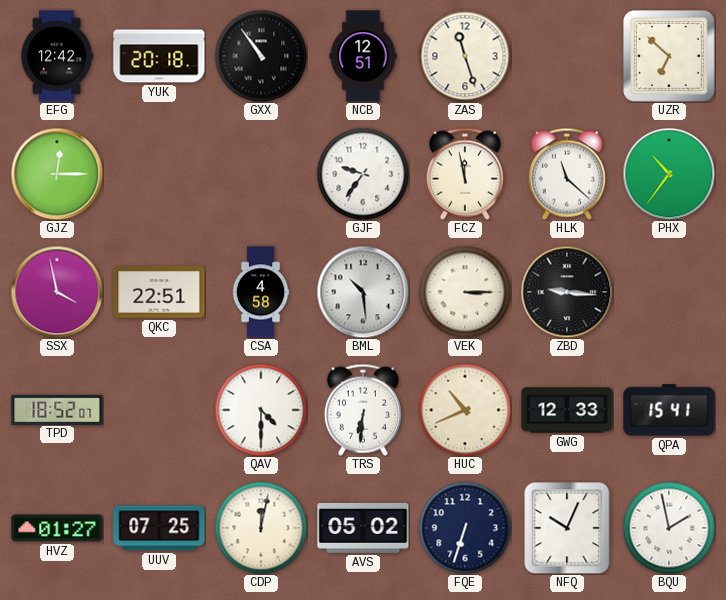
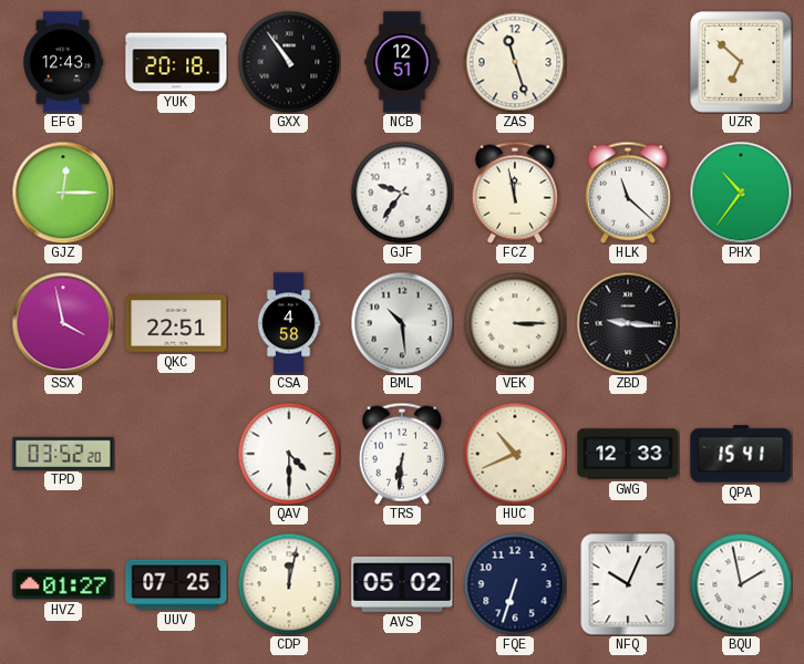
EFG: 12:42 -> 12:43
TPD: 18:52 -> 03:52
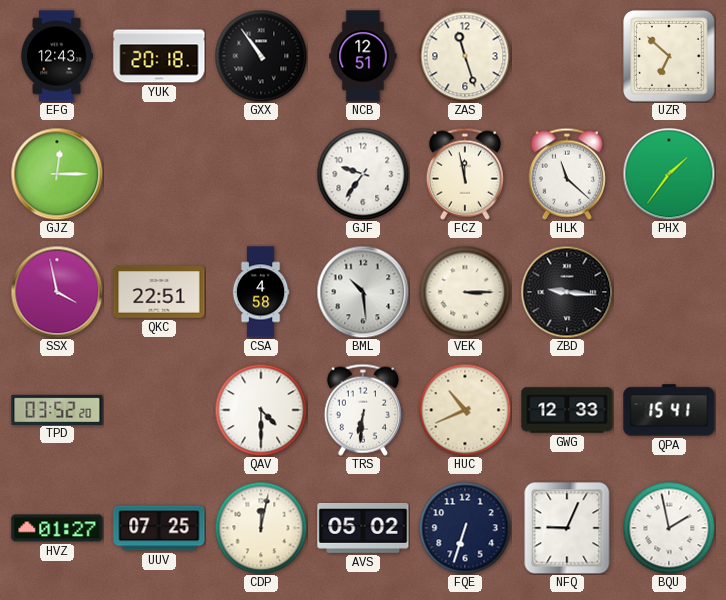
PHX: 10:36 -> 1:36
NFQ: 10:04 -> 9:04
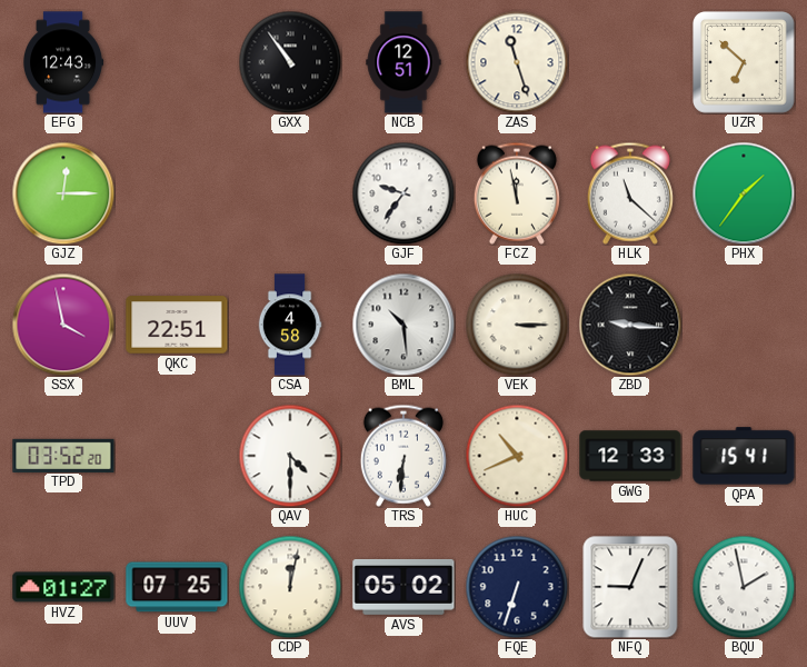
YUK: 20:18 -> none
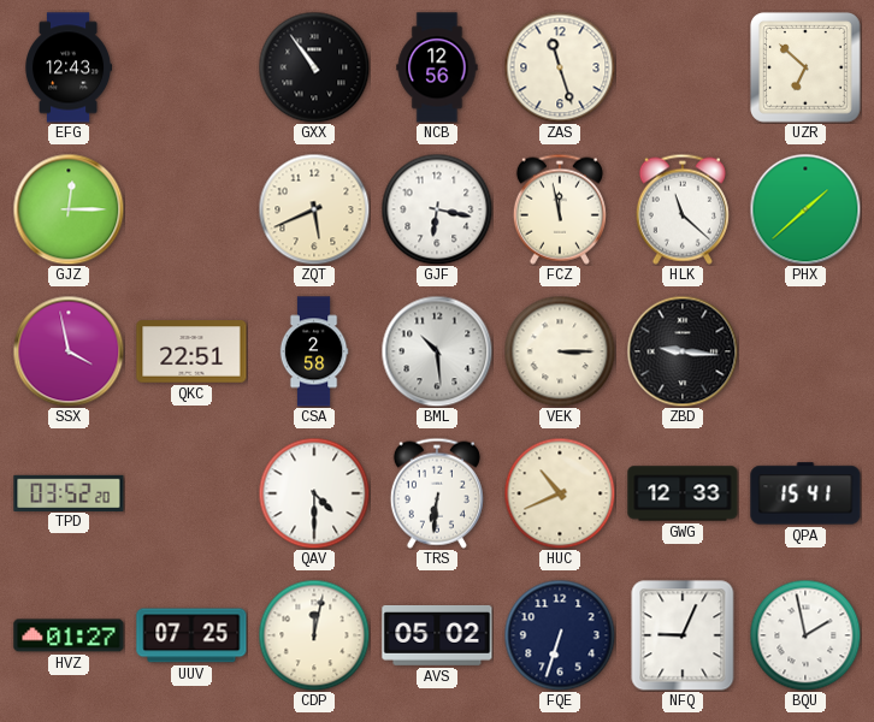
NCB: 12:51 -> 12:56
ZQT: none -> 5:41
GJF: 9:36 -> 6:17
PHX: 1:36 -> 1:38
CSA: 4:58 -> 2:58
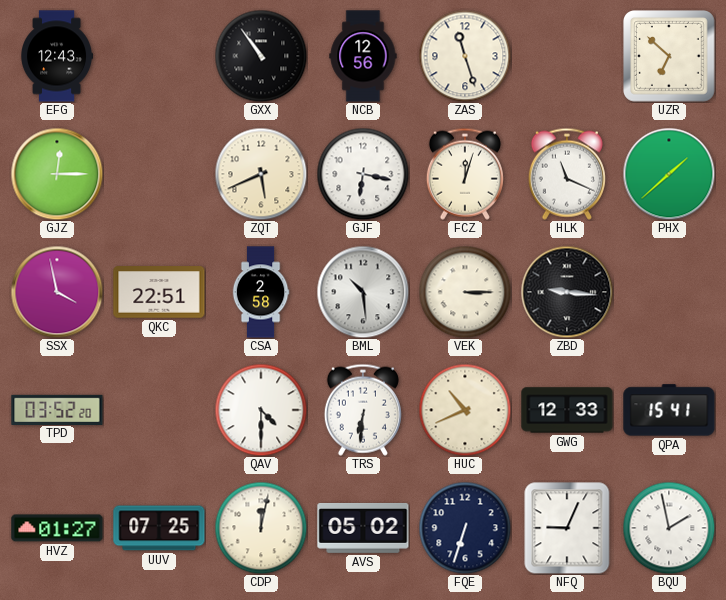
FCZ: 11:58 -> 12:03
HLK: 11:22 -> 11:19
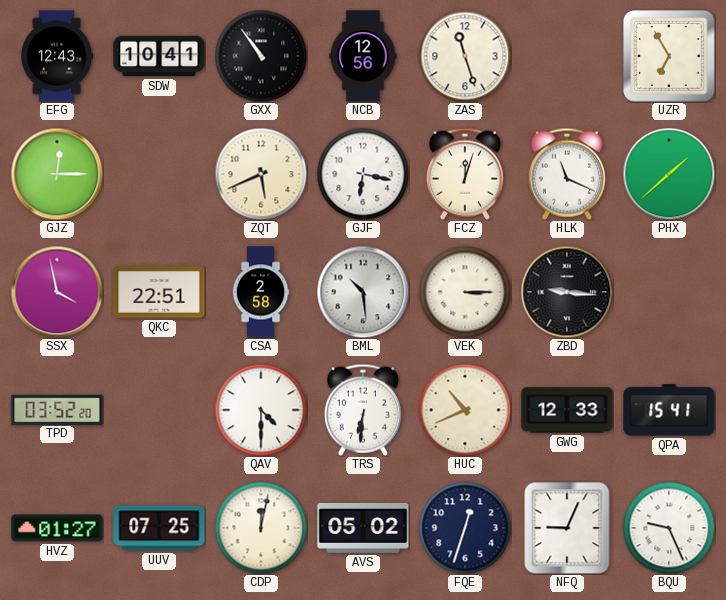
SDW: none -> 10:41
UZR: 6:52 -> 6:55
FQE: 6:33 -> 12:33
BQU: 1:58 -> 9:26
